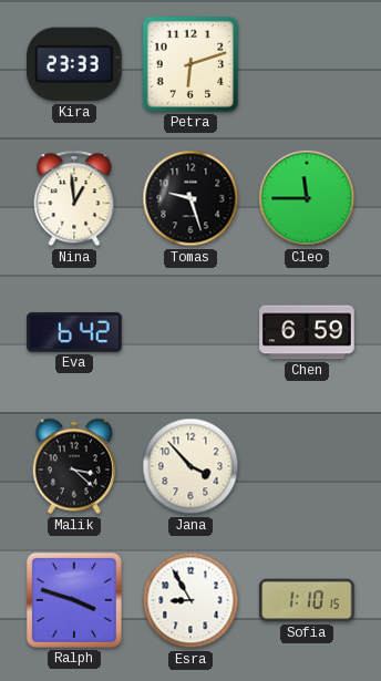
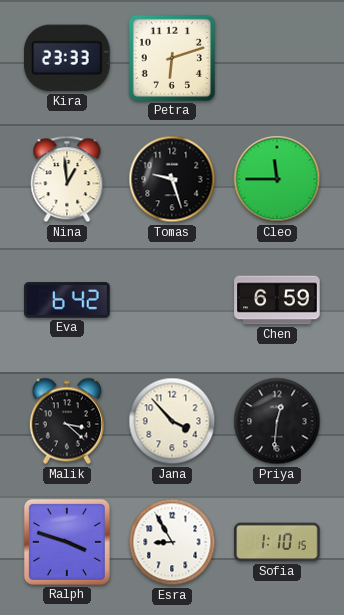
Priya: none -> 12:31
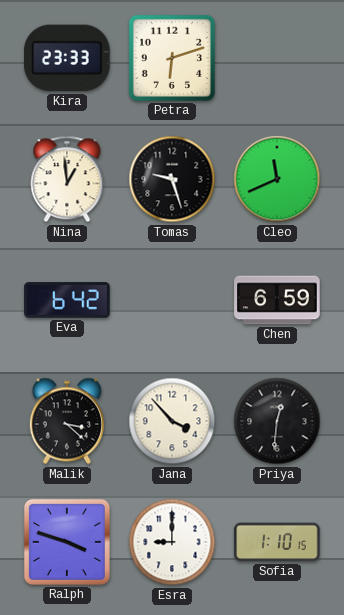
Cleo: 11:45 -> 11:41
Esra: 8:55 -> 9:00
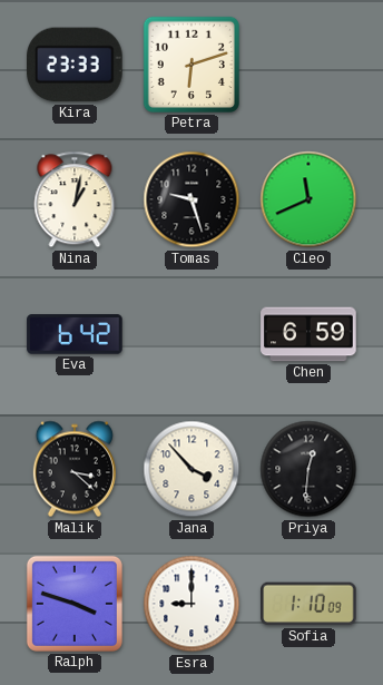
Nina: 12:59 -> 1:02
Sofia: 1:10:15 -> 1:10:09
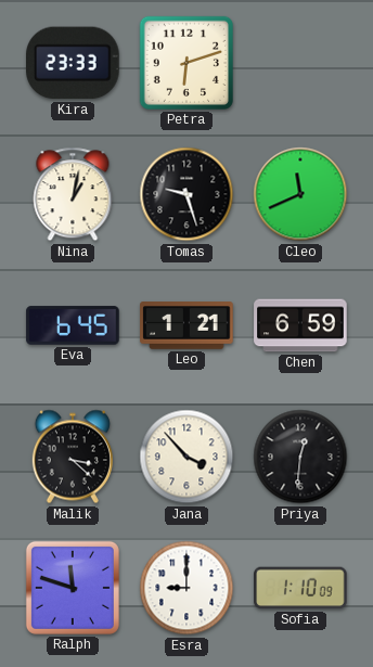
Eva: 6:42 -> 6:45
Leo: none -> 1:21
Ralph: 3:48 -> 11:48
